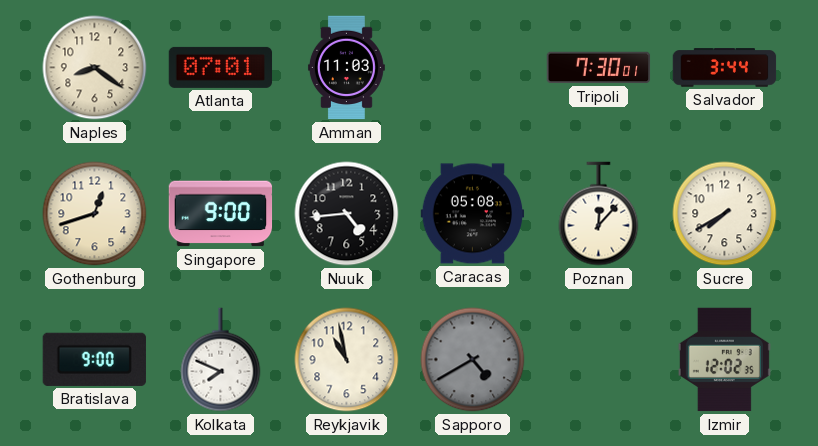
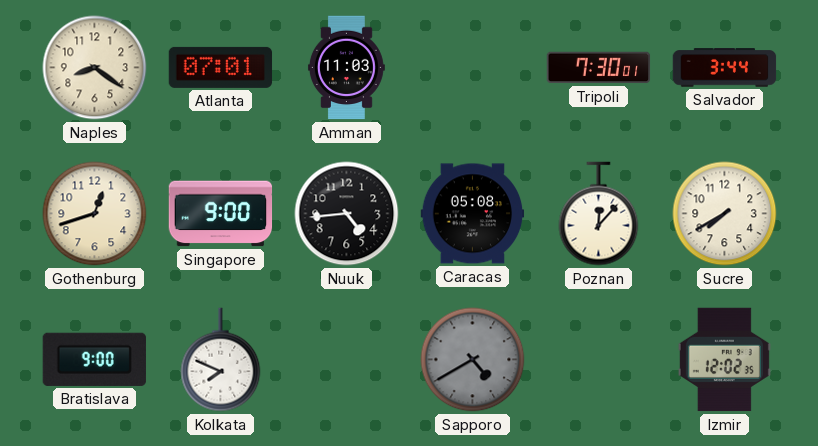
Reykjavik: 10:58 -> none
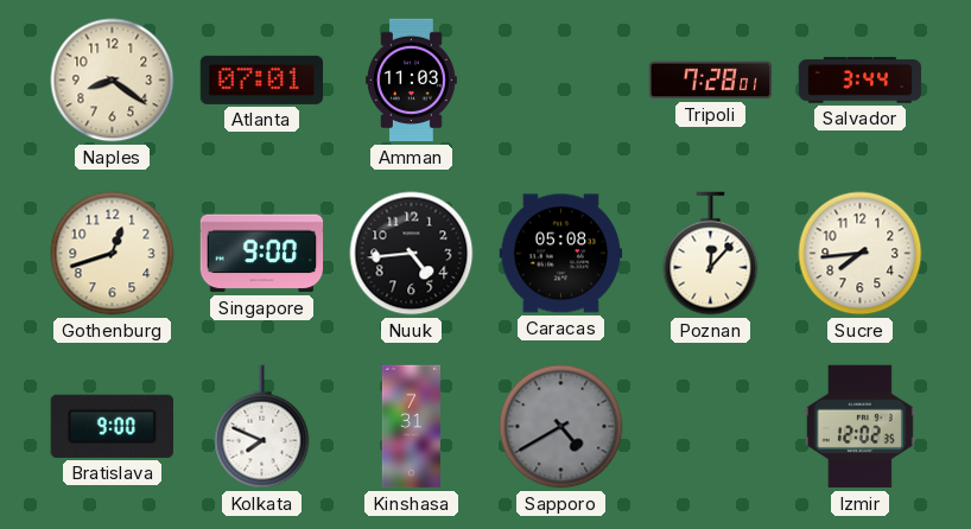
Tripoli: 7:30 -> 7:28
Sucre: 7:40 -> 7:44
Kinshasa: none -> 7:31
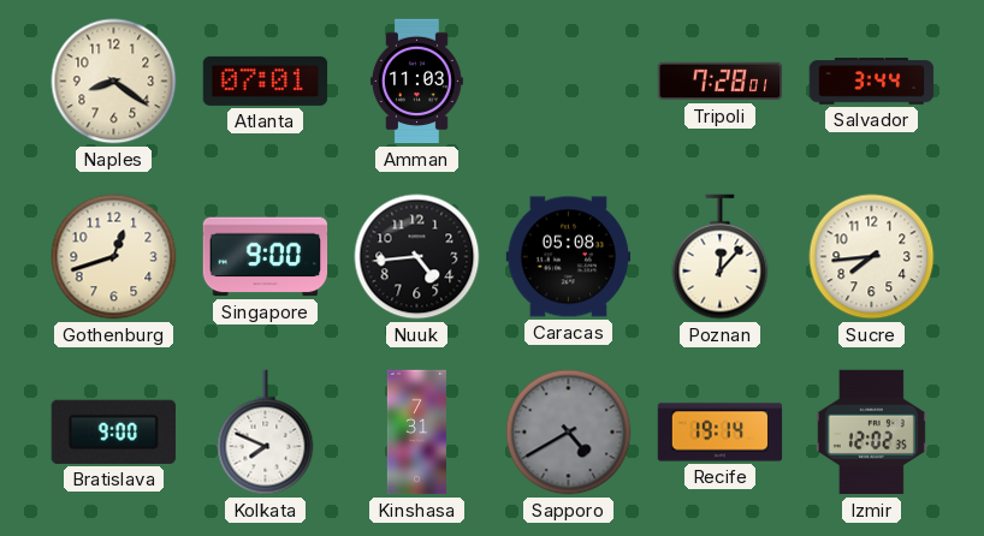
Recife: none -> 19:14
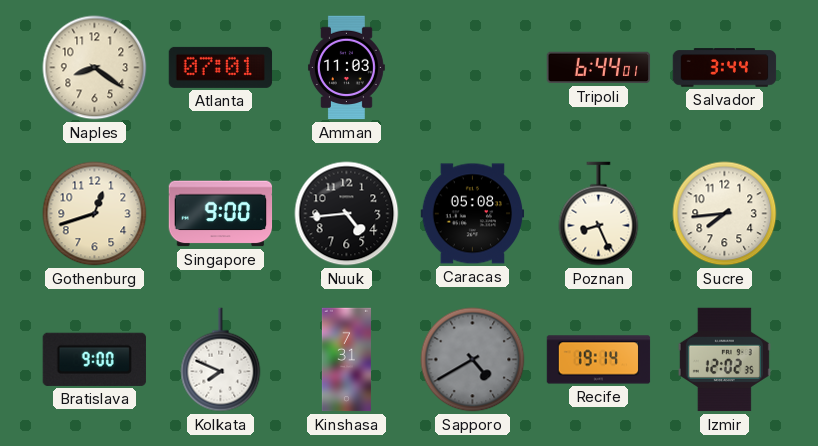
Tripoli: 7:28 -> 6:44
Poznan: 12:07 -> 8:26
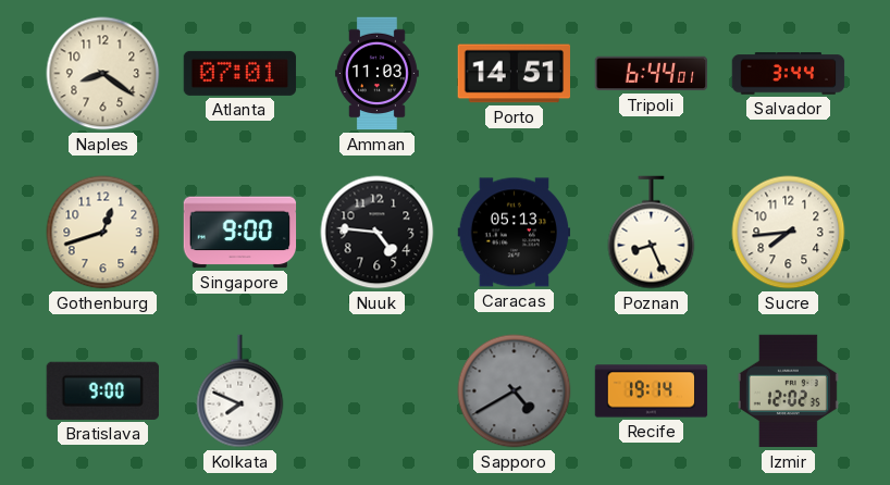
Porto: none -> 14:51
Nuuk: 4:44 -> 4:46
Caracas: 05:08 -> 05:13
Kinshasa: 7:31 -> none
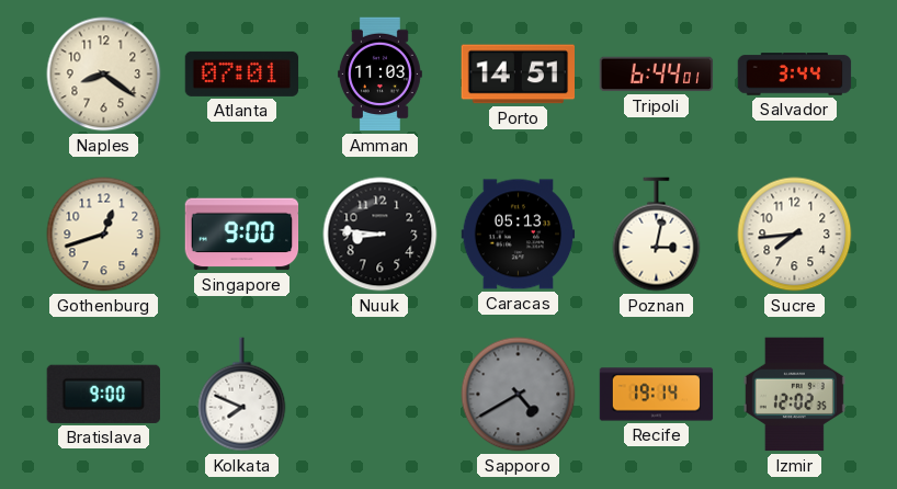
Nuuk: 4:46 -> 8:46
Poznan: 8:26 -> 3:02
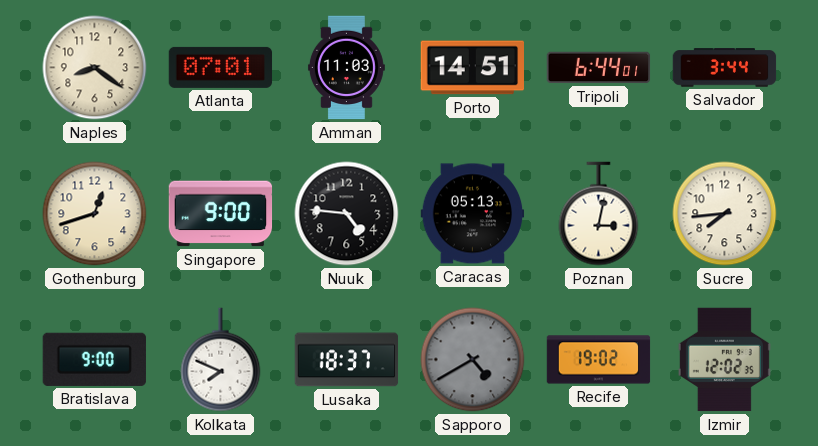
Nuuk: 8:46 -> 4:46
Lusaka: none -> 18:37
Recife: 19:14 -> 19:02
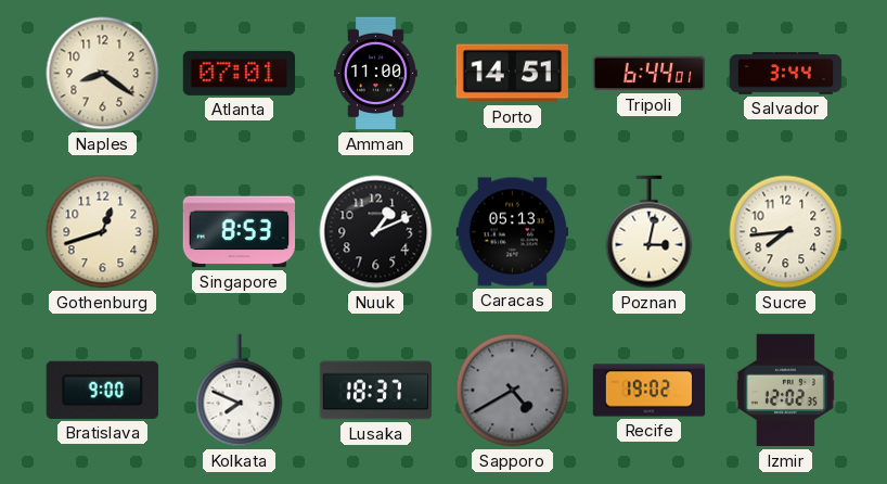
Amman: 11:03 -> 11:00
Singapore: 9:00 -> 8:53
Nuuk: 4:46 -> 1:11
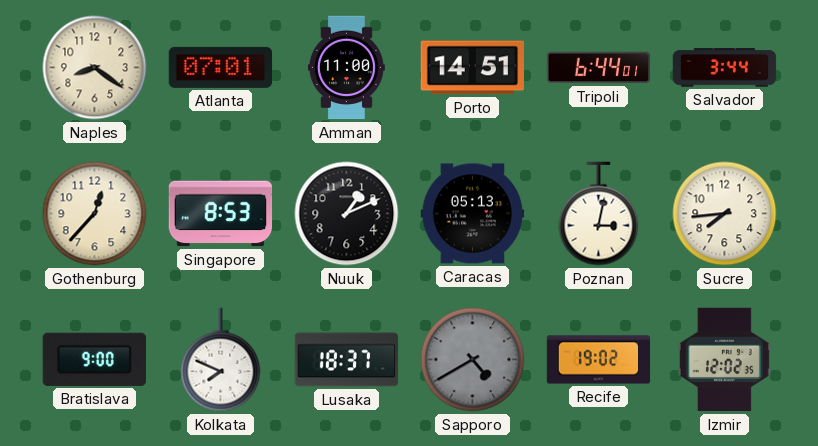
Gothenburg: 12:42 -> 12:37
